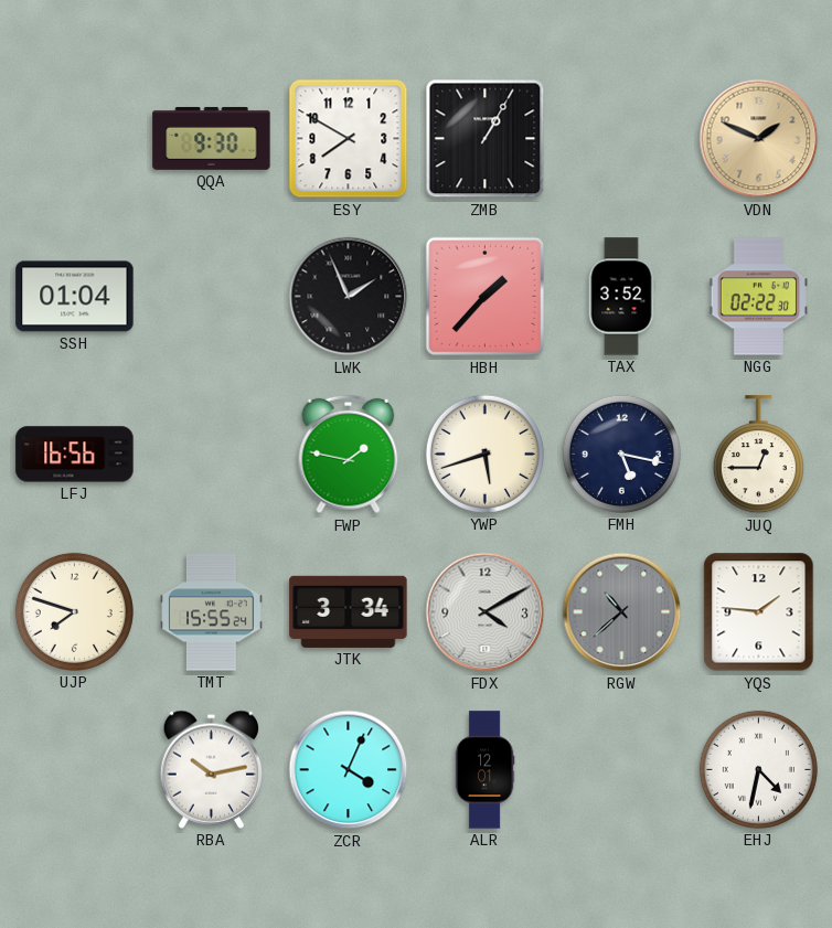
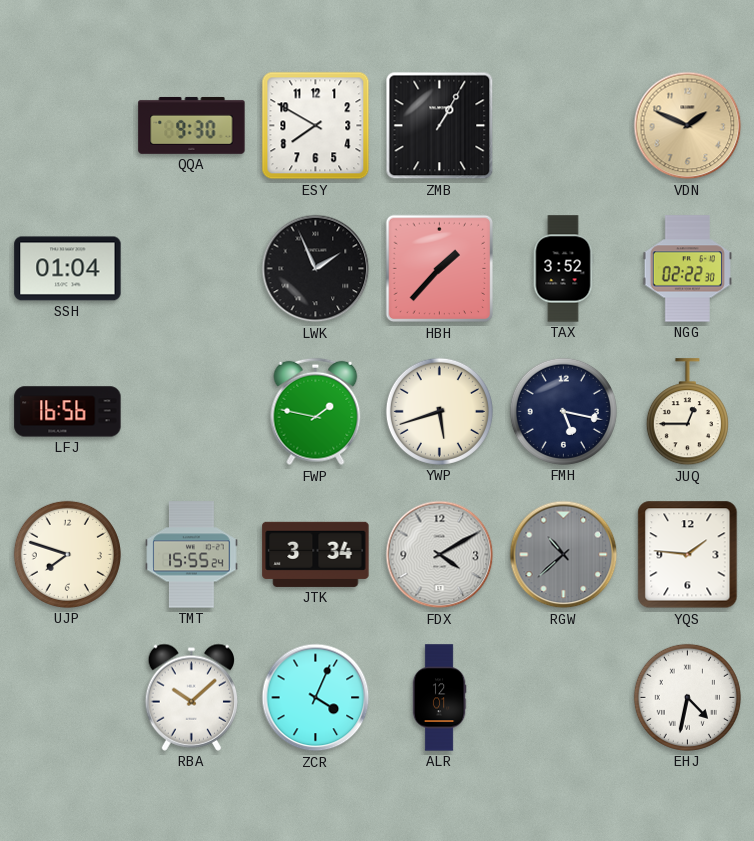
RBA: 10:13 -> 10:08
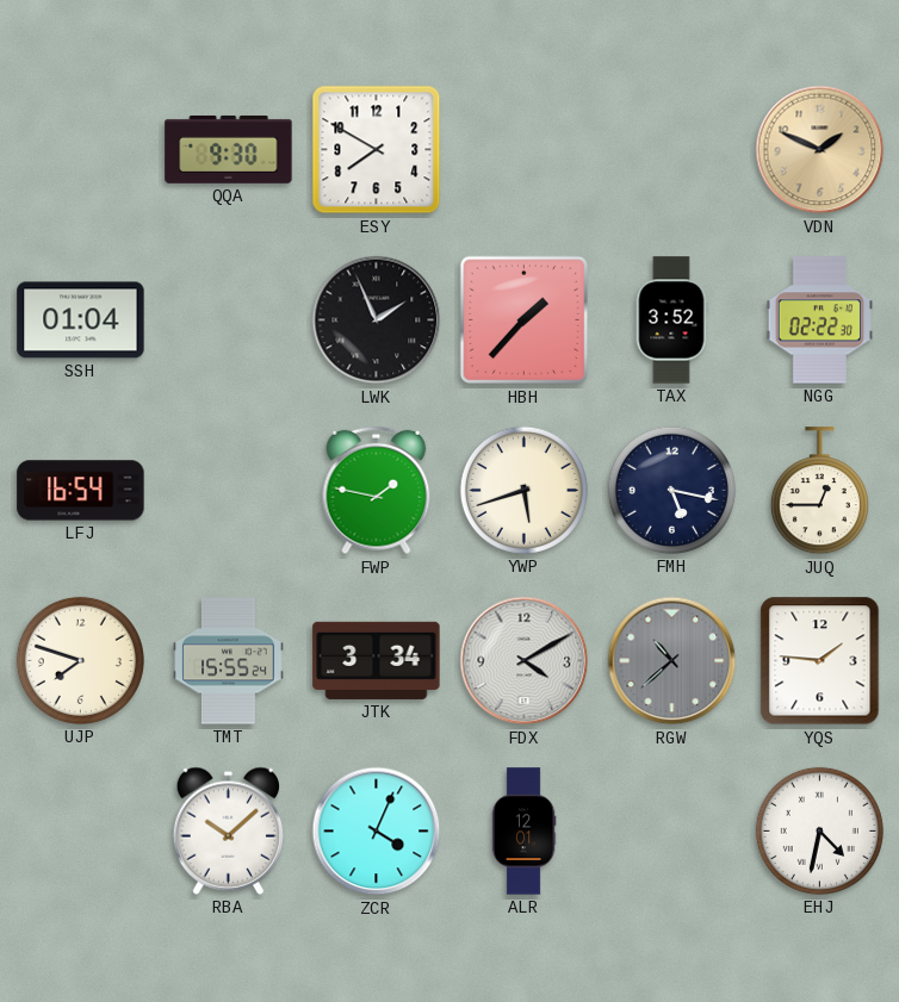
ZMB: 1:05 -> none
LFJ: 16:56 -> 16:54
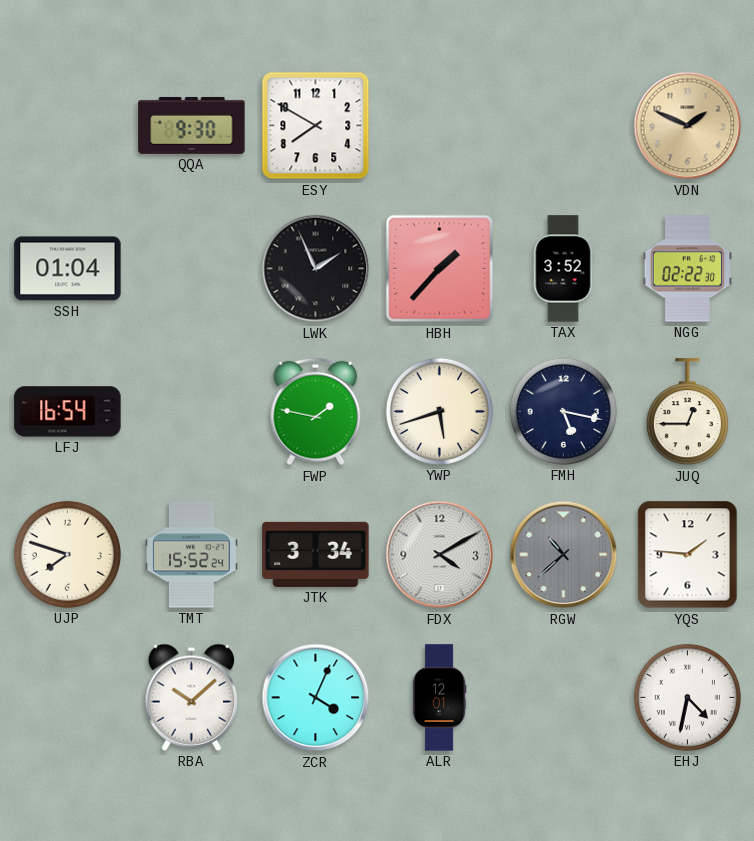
TMT: 15:55 -> 15:52
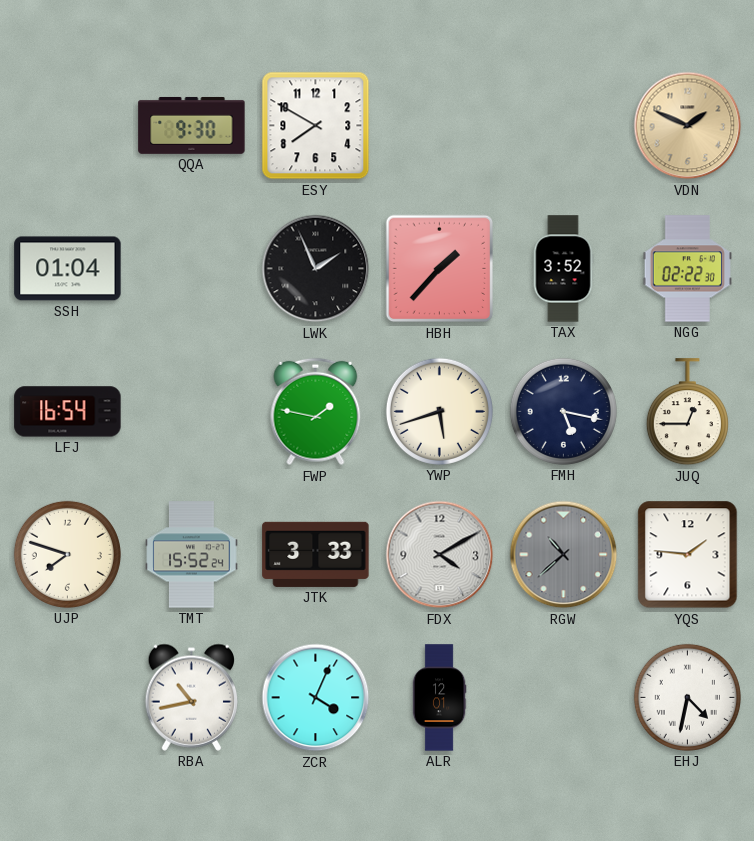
JTK: 3:34 -> 3:33
RBA: 10:08 -> 10:43
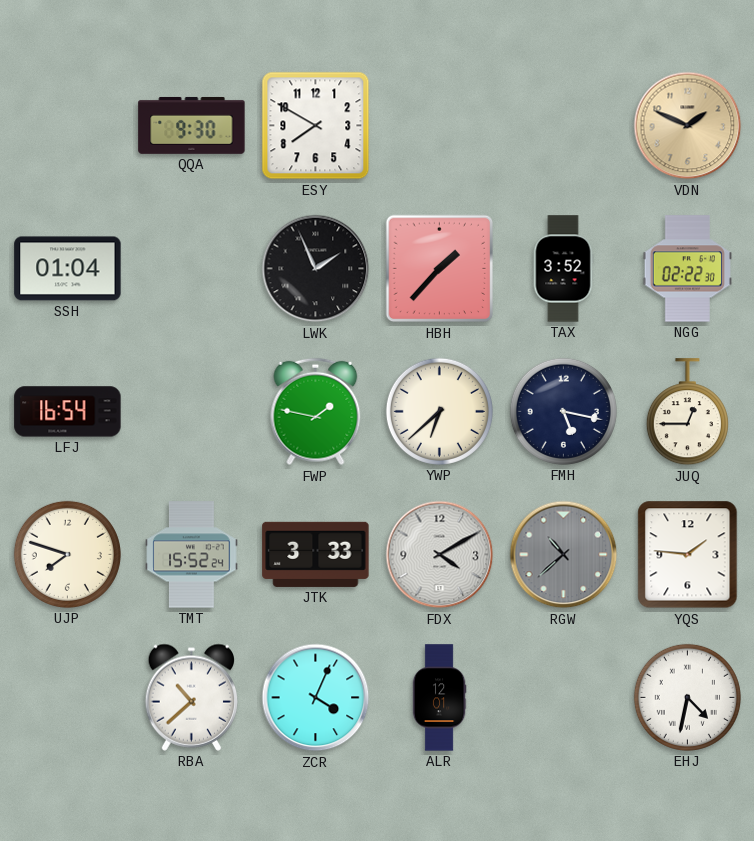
YWP: 5:42 -> 6:38
RBA: 10:43 -> 10:38
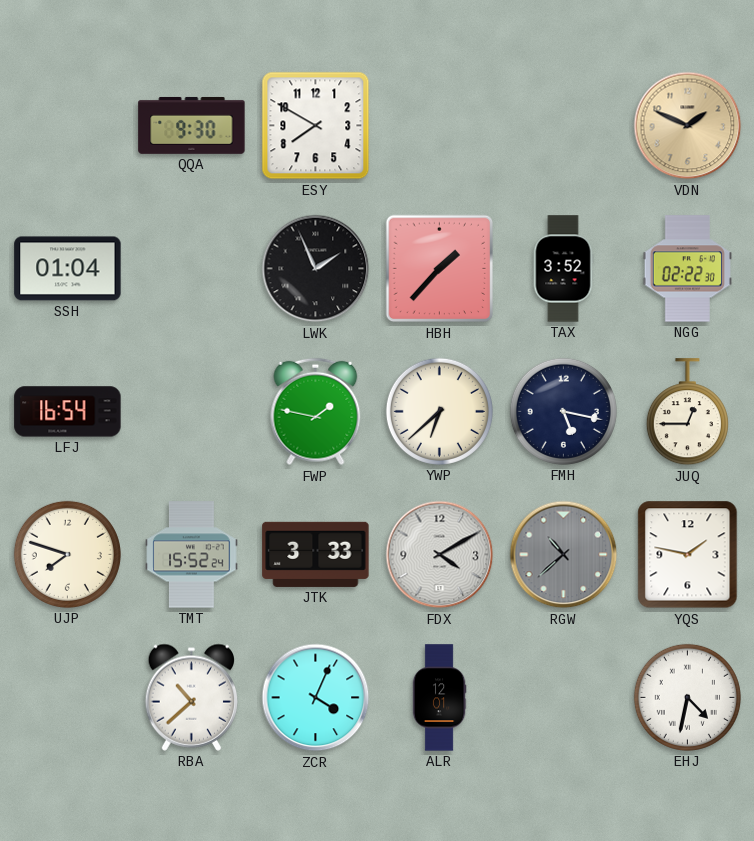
YQS: 1:46 -> 1:47
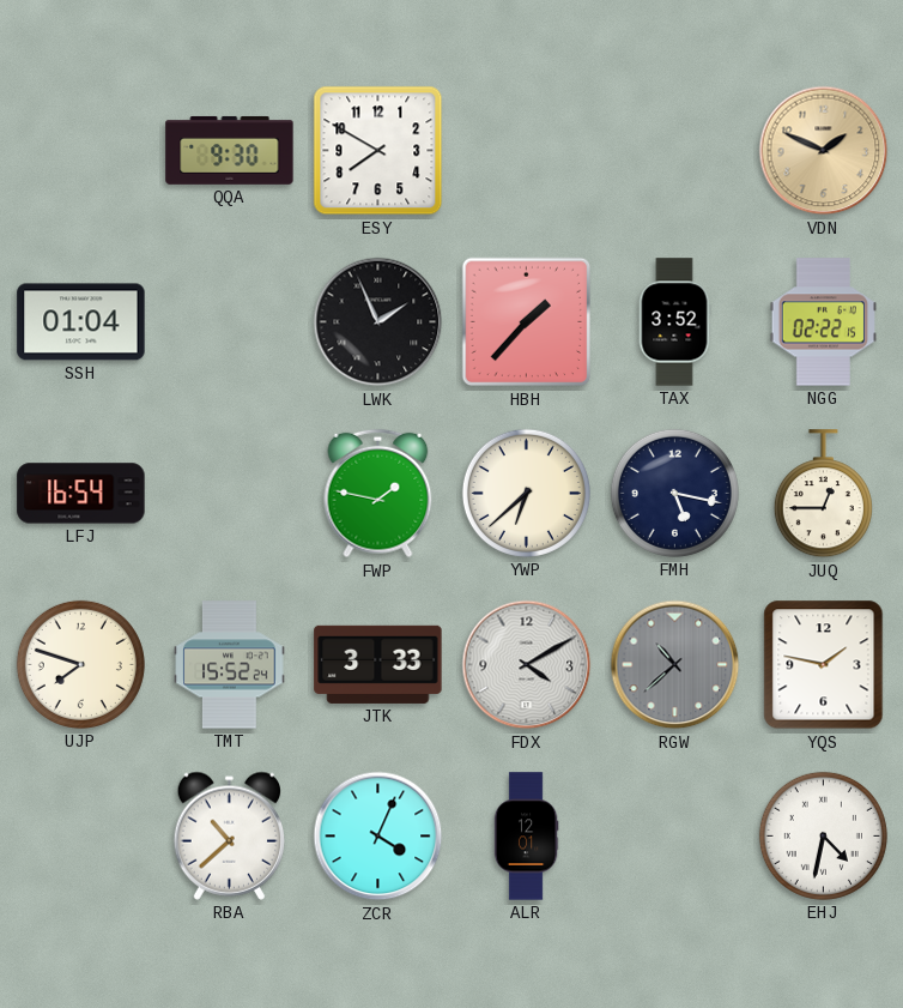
NGG: 02:22:30 -> 02:22:15
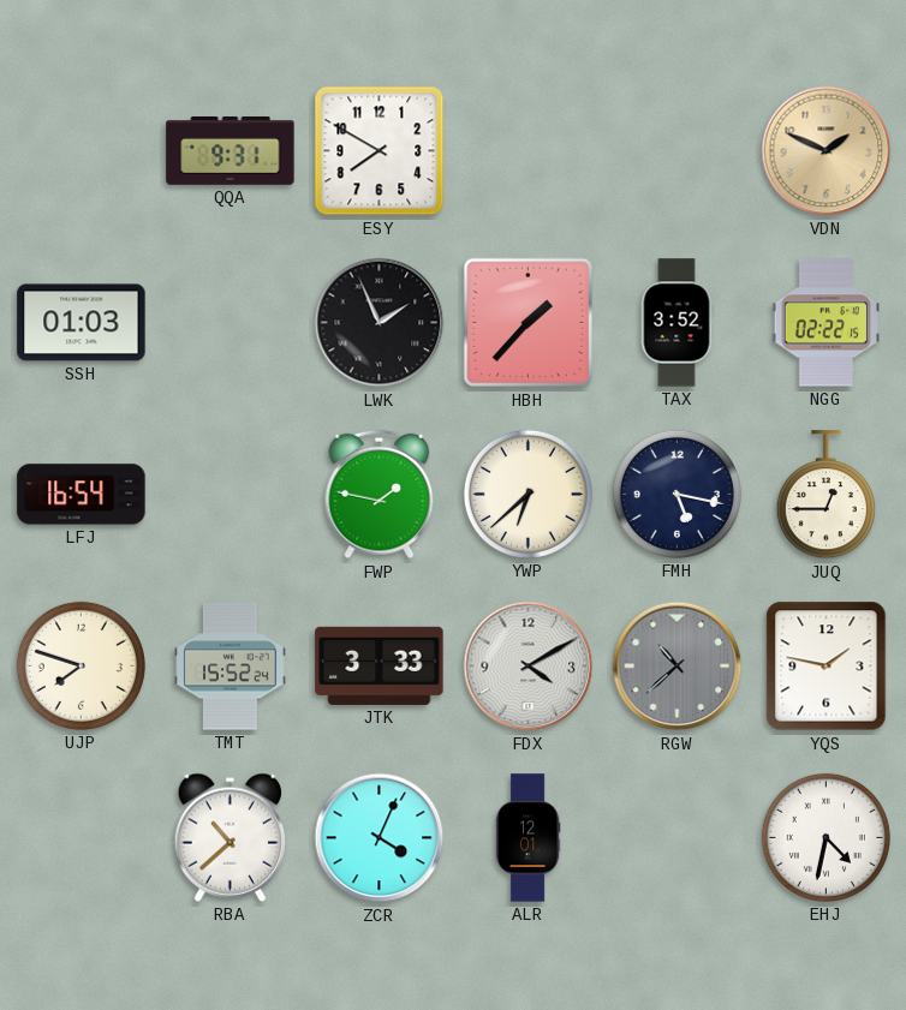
QQA: 9:30 -> 9:31
SSH: 01:04 -> 01:03
